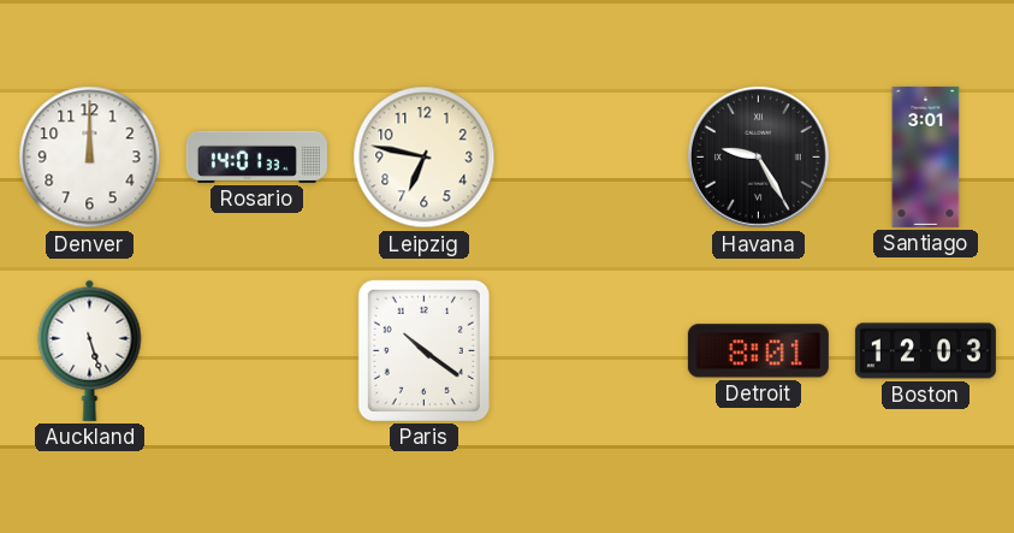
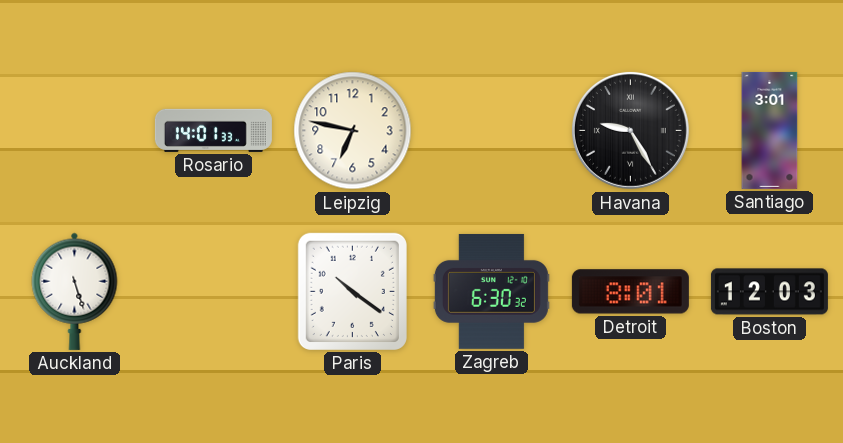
Denver: 12:00 -> none
Zagreb: none -> 6:30
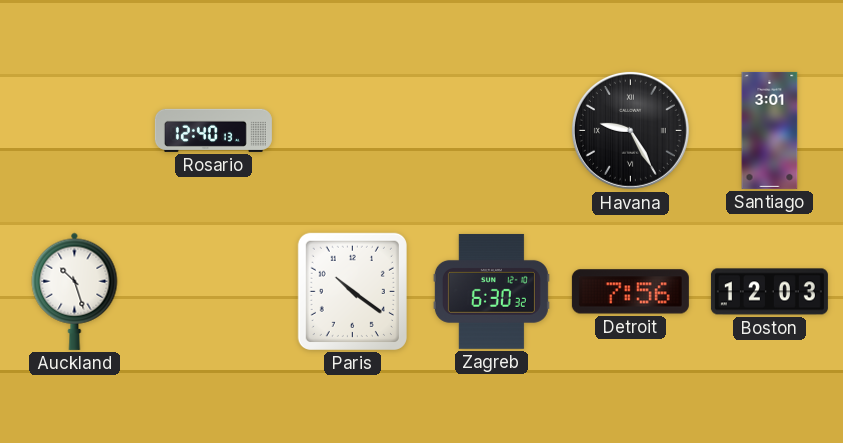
Rosario: 14:01 -> 12:40
Leipzig: 6:47 -> none
Auckland: 5:27 -> 10:27
Detroit: 8:01 -> 7:56
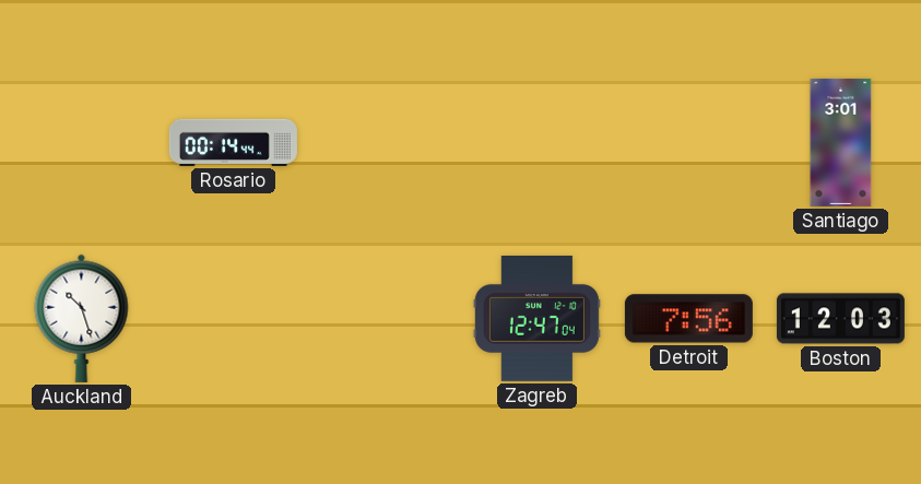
Rosario: 12:40 -> 00:14
Havana: 9:25 -> none
Paris: 10:21 -> none
Zagreb: 6:30 -> 12:47
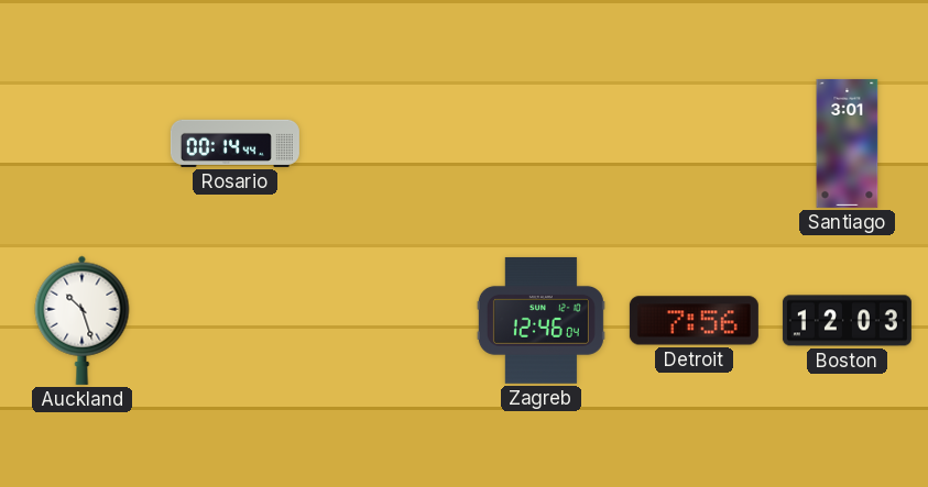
Zagreb: 12:47 -> 12:46
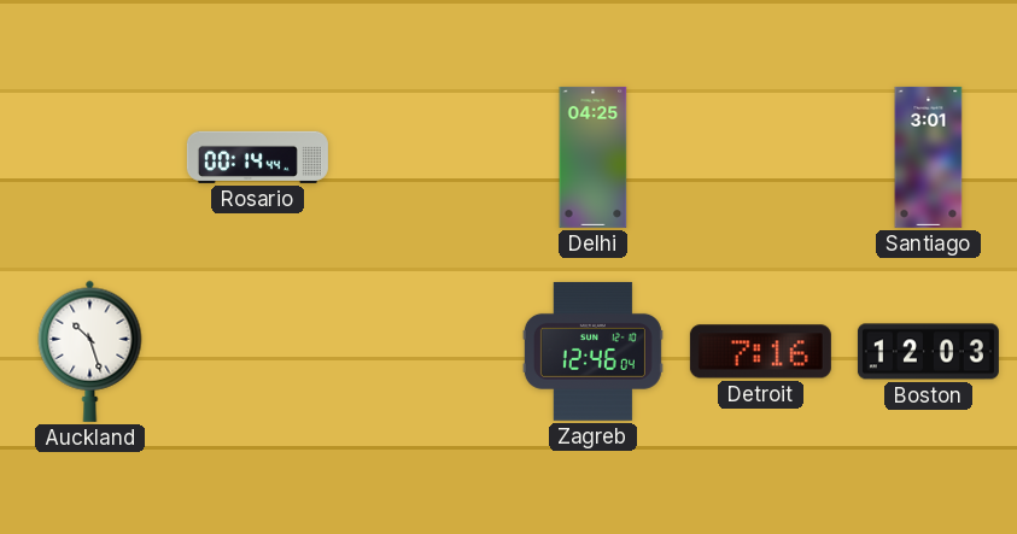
Delhi: none -> 04:25
Detroit: 7:56 -> 7:16
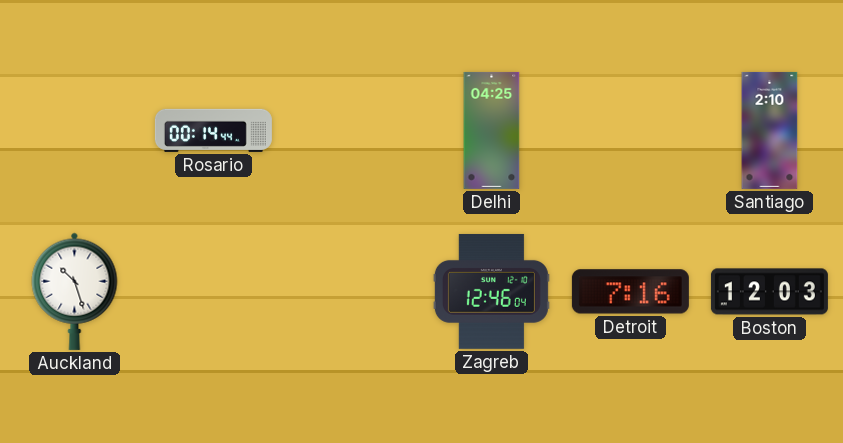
Santiago: 3:01 -> 2:10
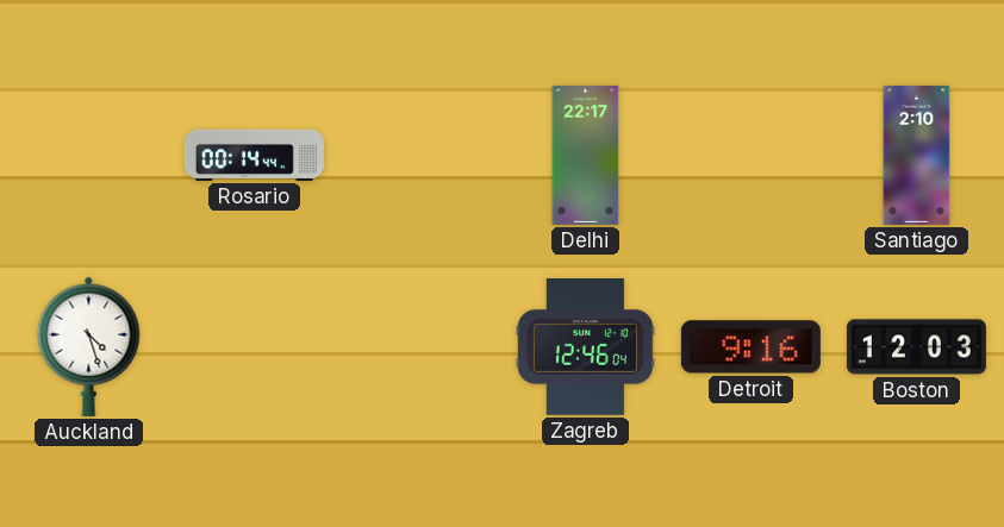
Delhi: 04:25 -> 22:17
Auckland: 10:27 -> 4:27
Detroit: 7:16 -> 9:16
